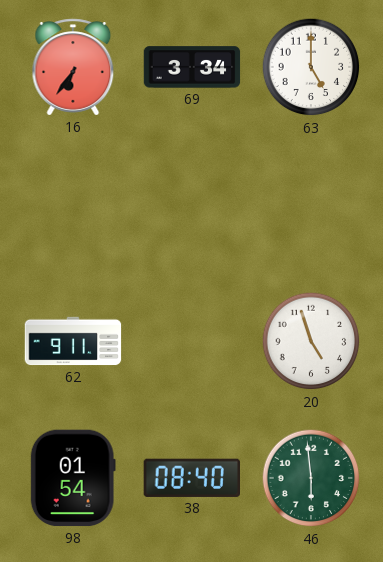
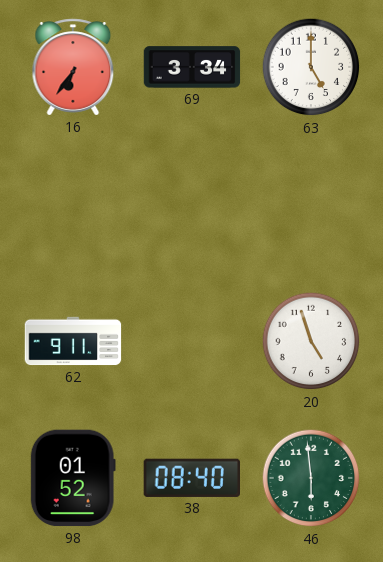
98: 01:54 -> 01:52
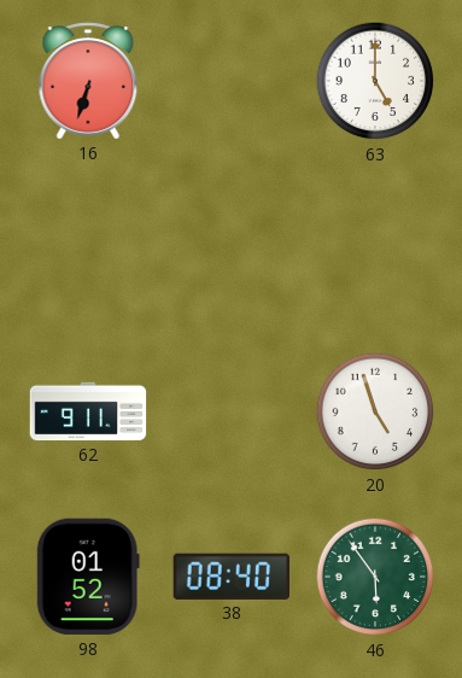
16: 6:36 -> 6:33
69: 3:34 -> none
46: 5:59 -> 5:54
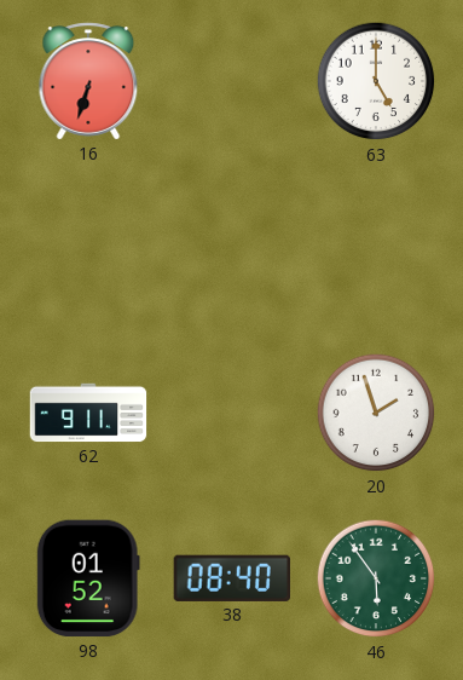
20: 4:57 -> 1:57
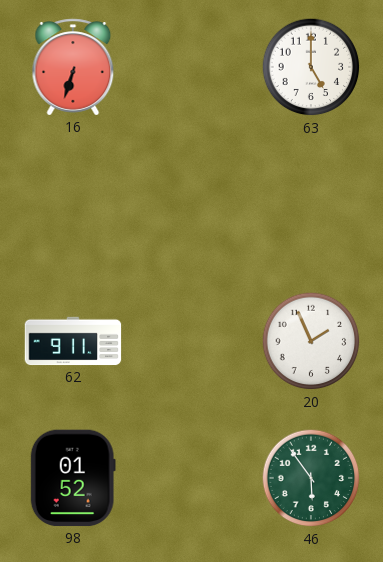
20: 1:57 -> 1:56
38: 08:40 -> none
